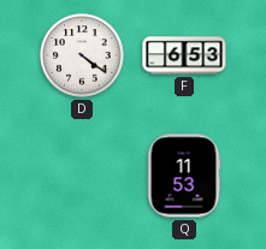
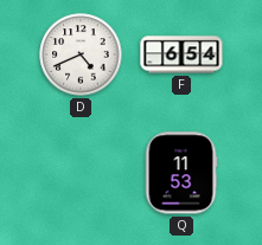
D: 4:21 -> 4:41
F: 6:53 -> 6:54
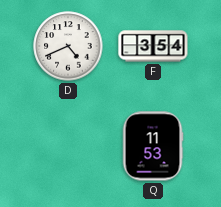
F: 6:54 -> 3:54
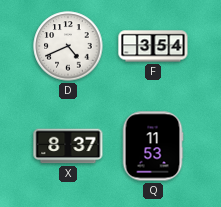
X: none -> 8:37
